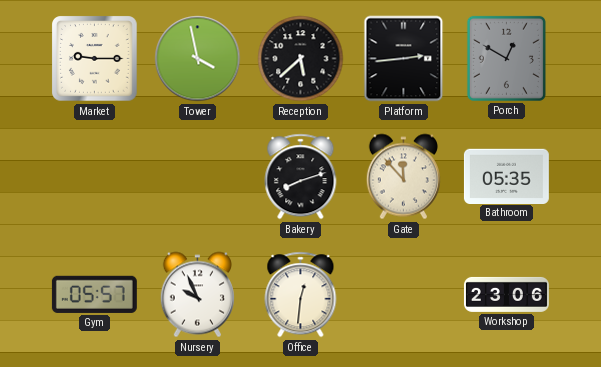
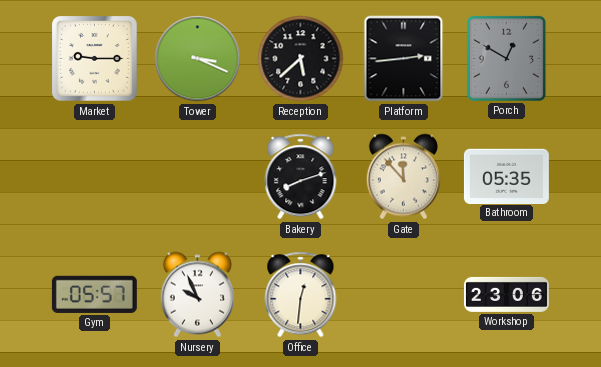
Tower: 3:58 -> 3:19
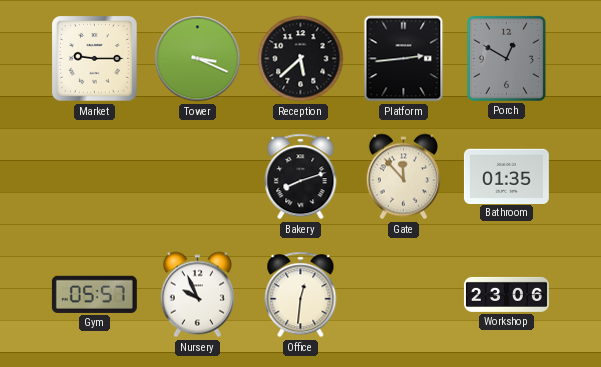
Bathroom: 05:35 -> 01:35
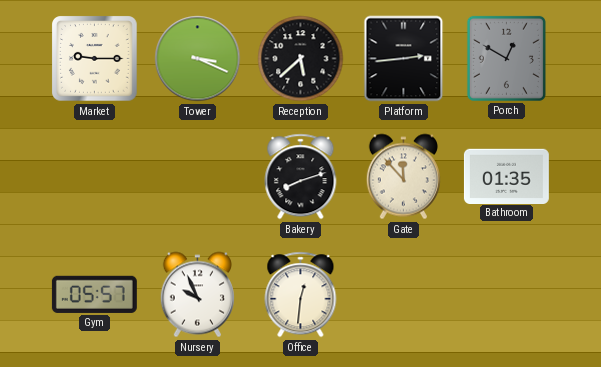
Workshop: 23:06 -> none
